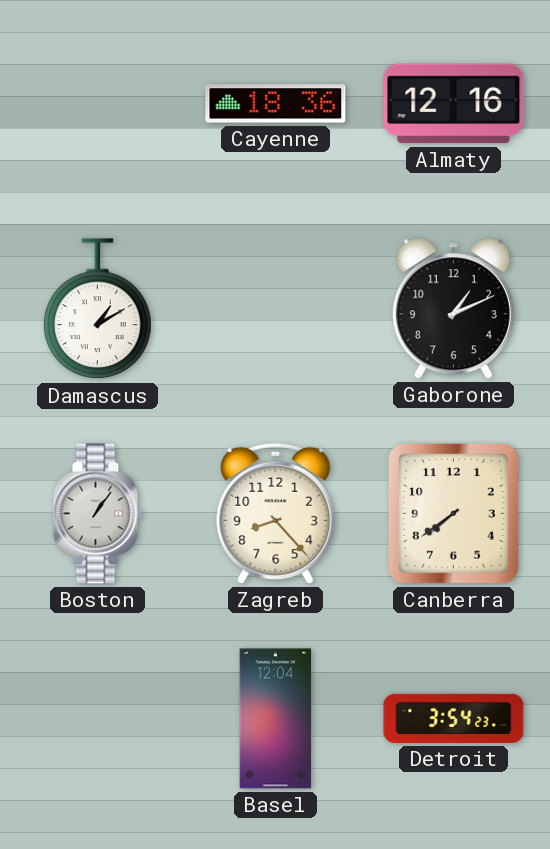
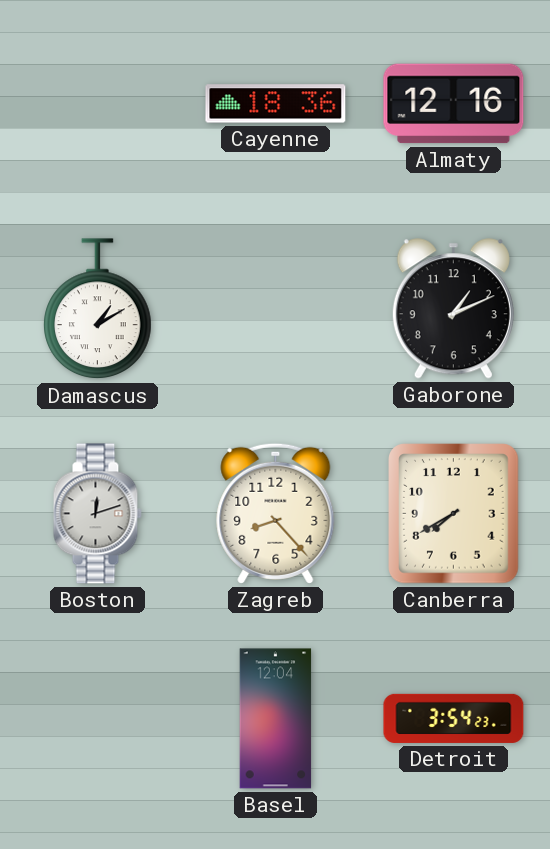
Boston: 1:06 -> 12:12
Canberra: 7:39 -> 7:40
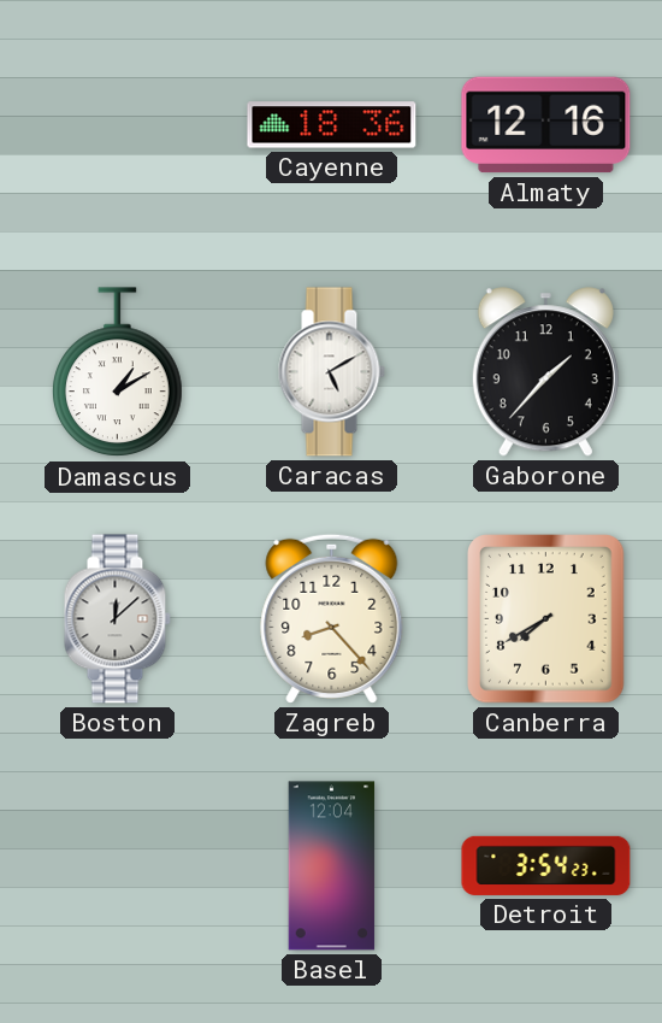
Caracas: none -> 5:10
Gaborone: 1:11 -> 1:37
Boston: 12:12 -> 12:08
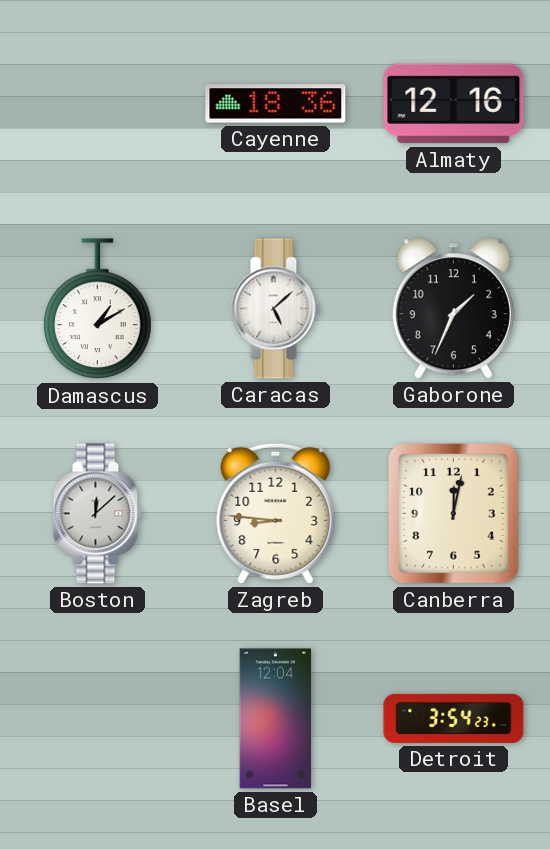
Caracas: 5:10 -> 5:08
Gaborone: 1:37 -> 1:34
Zagreb: 8:23 -> 8:46
Canberra: 7:40 -> 12:02
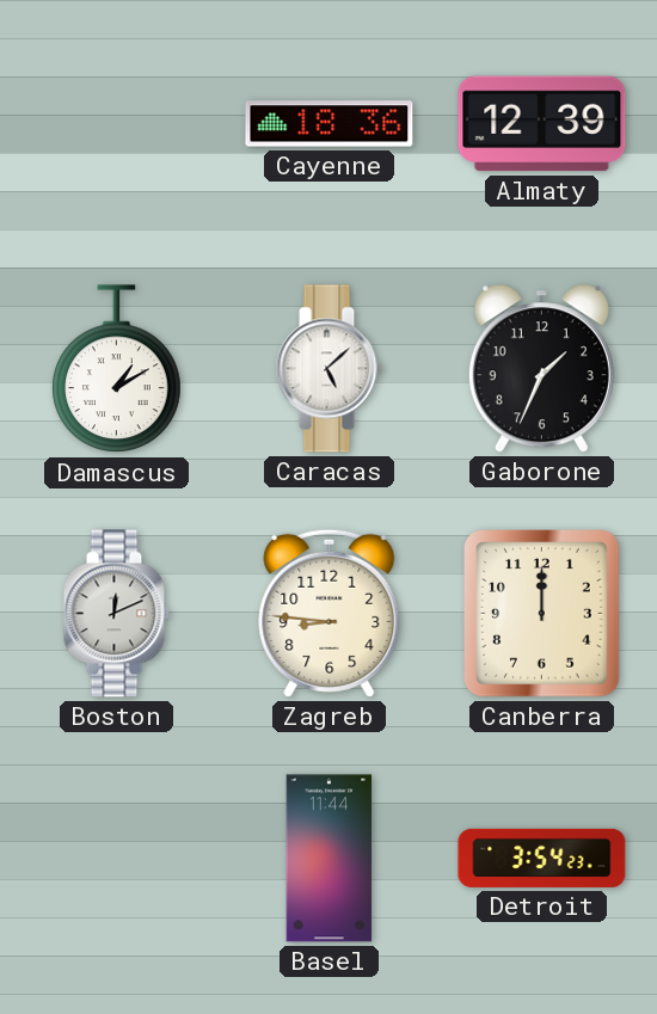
Almaty: 12:16 -> 12:39
Boston: 12:08 -> 12:11
Canberra: 12:02 -> 12:00
Basel: 12:04 -> 11:44
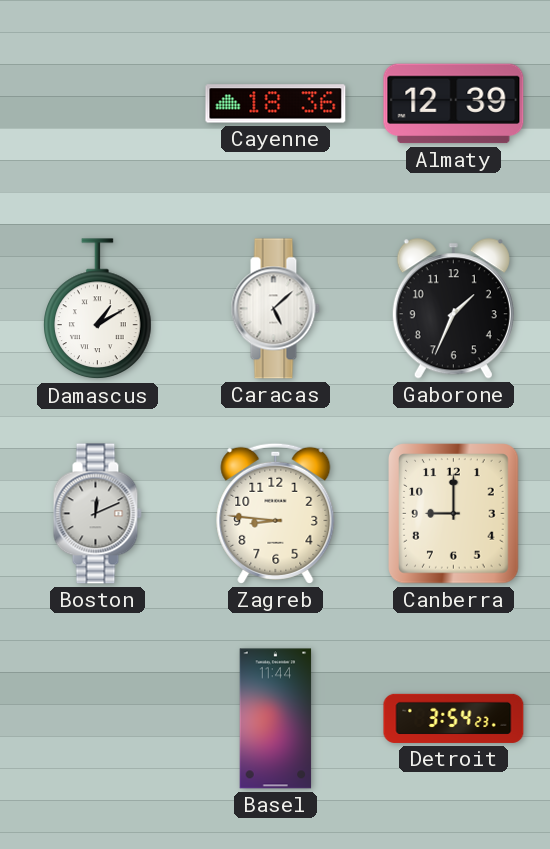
Canberra: 12:00 -> 9:00
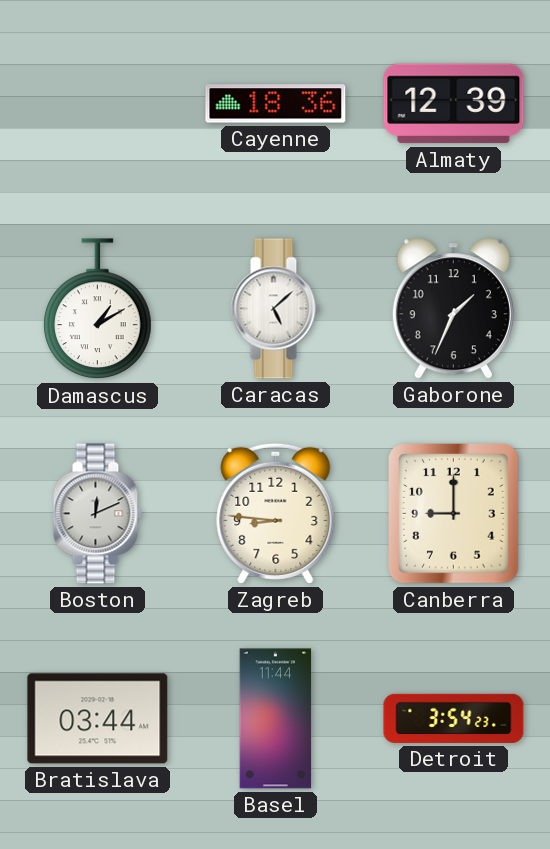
Bratislava: none -> 03:44
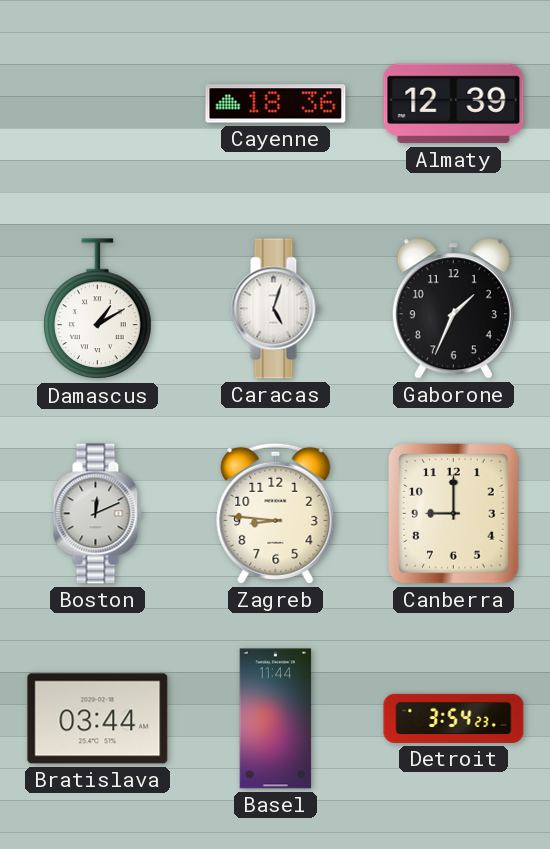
Caracas: 5:08 -> 5:03
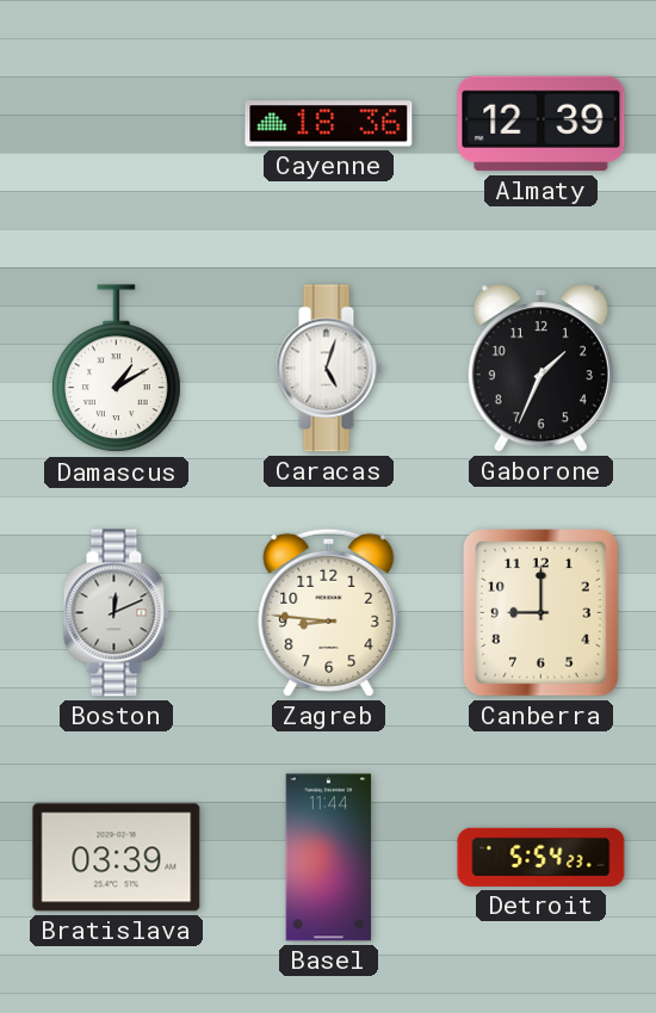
Bratislava: 03:44 -> 03:39
Detroit: 3:54 -> 5:54
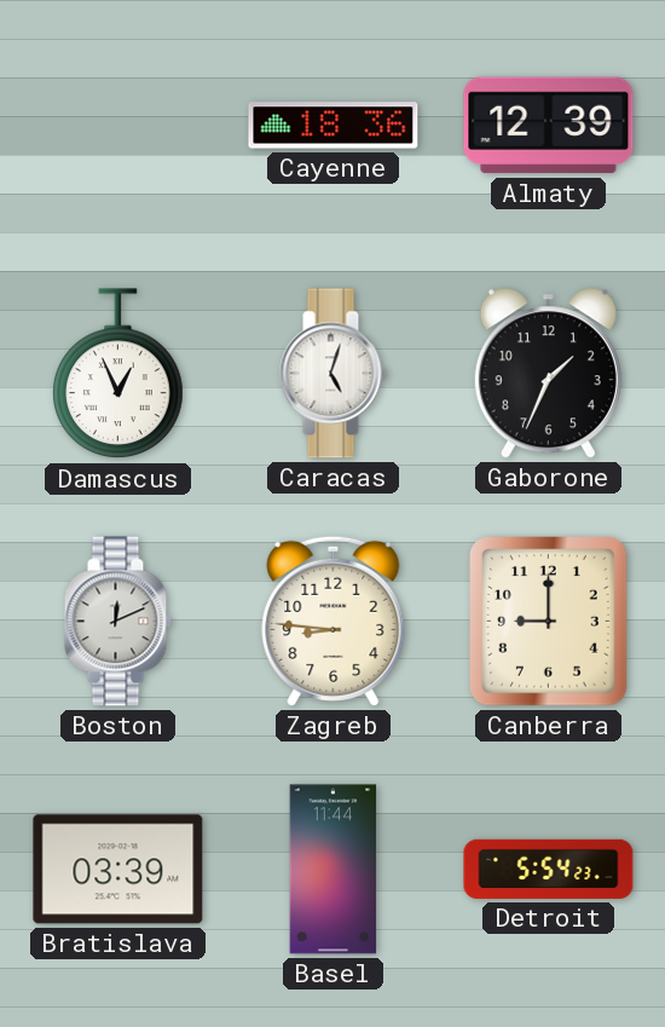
Damascus: 1:10 -> 12:56
